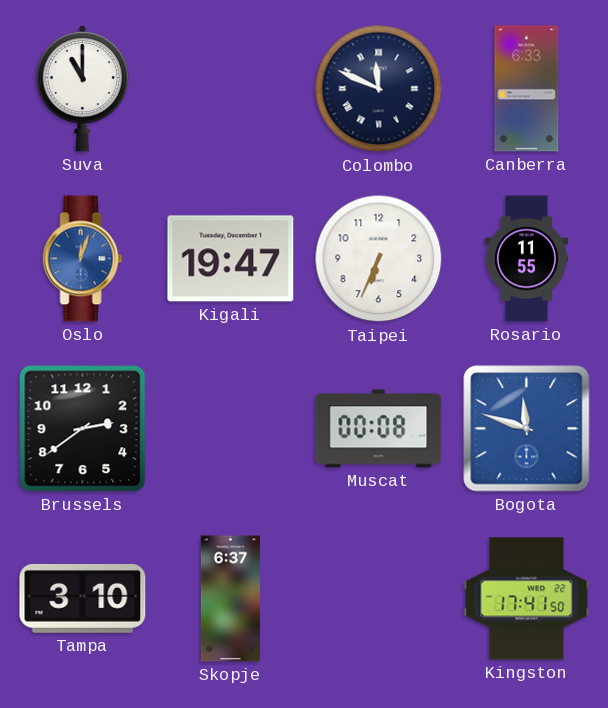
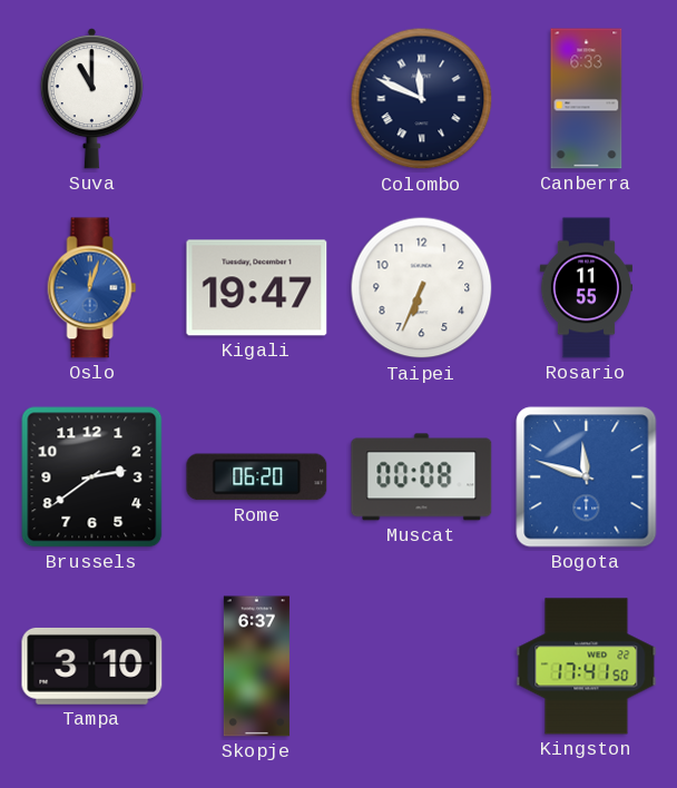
Rome: none -> 06:20
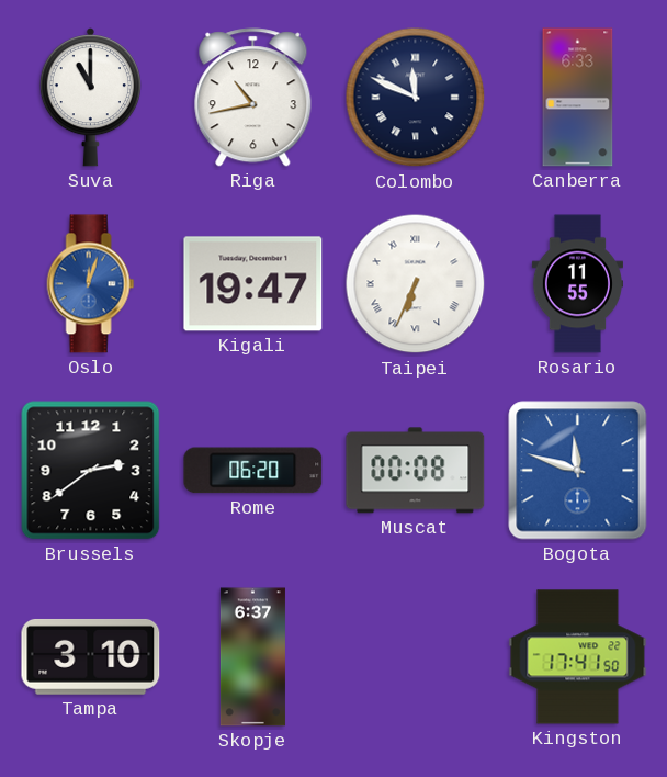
Riga: none -> 10:43
Taipei numerals: Arabic -> Roman
